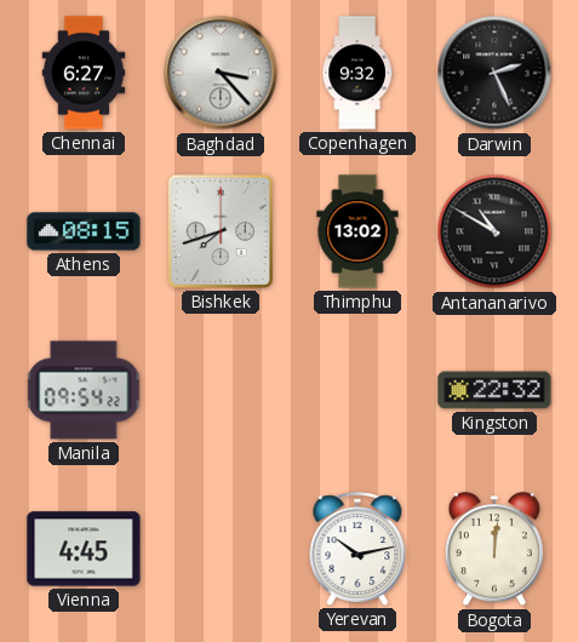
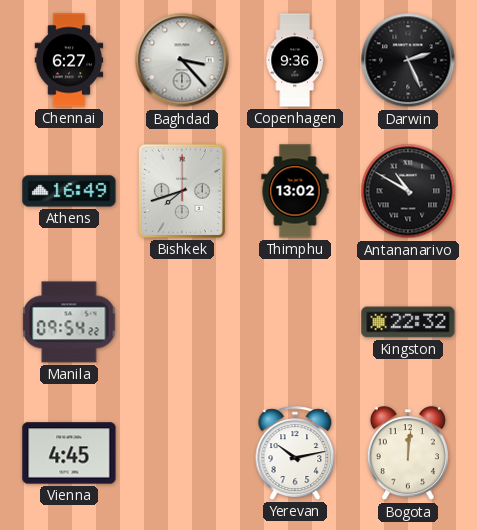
Copenhagen: 9:32 -> 9:36
Athens: 08:15 -> 16:49
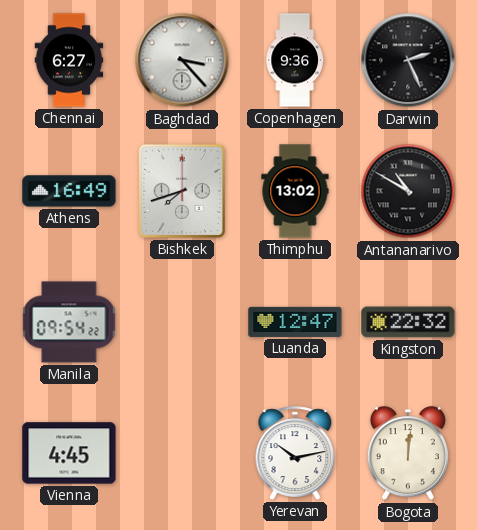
Luanda: none -> 12:47
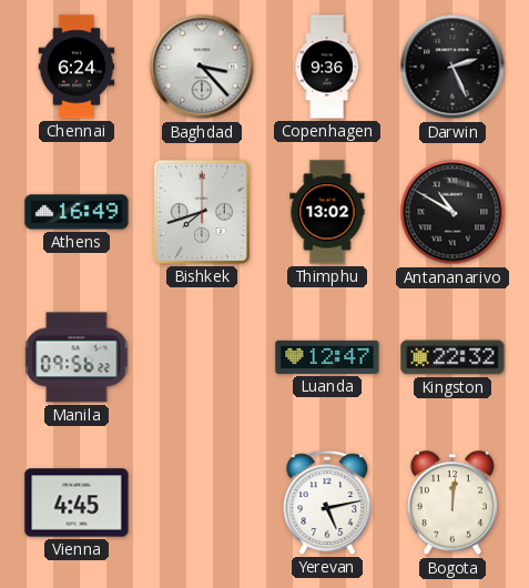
Chennai: 6:27 -> 6:24
Manila: 09:54 -> 09:56
Yerevan: 10:13 -> 5:13
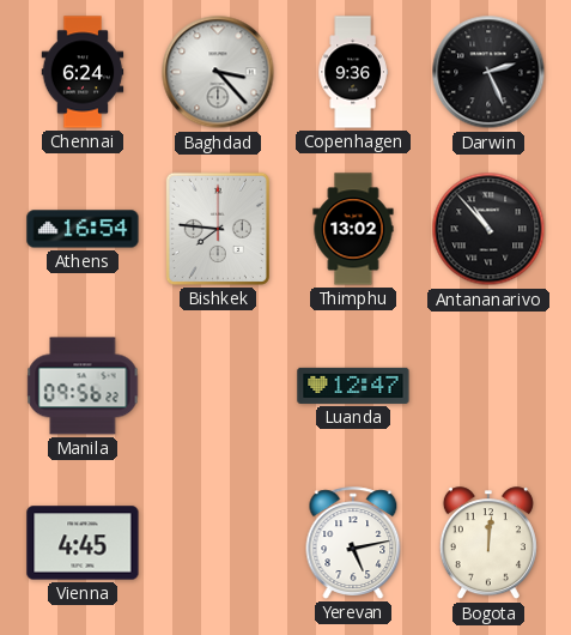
Athens: 16:49 -> 16:54
Bishkek: 7:42 -> 7:46
Antananarivo: 10:50 -> 10:53
Kingston: 22:32 -> none
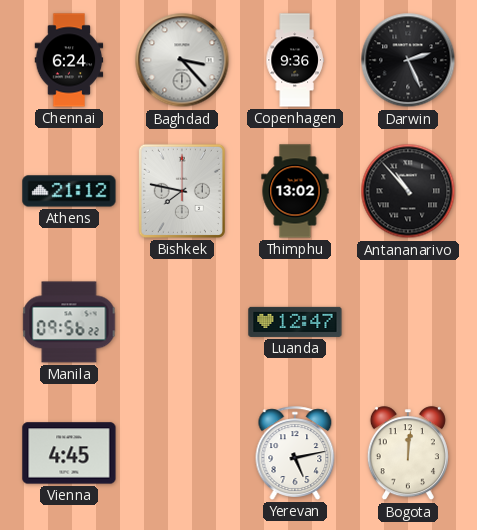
Athens: 16:54 -> 21:12
Bishkek: 7:46 -> 7:47
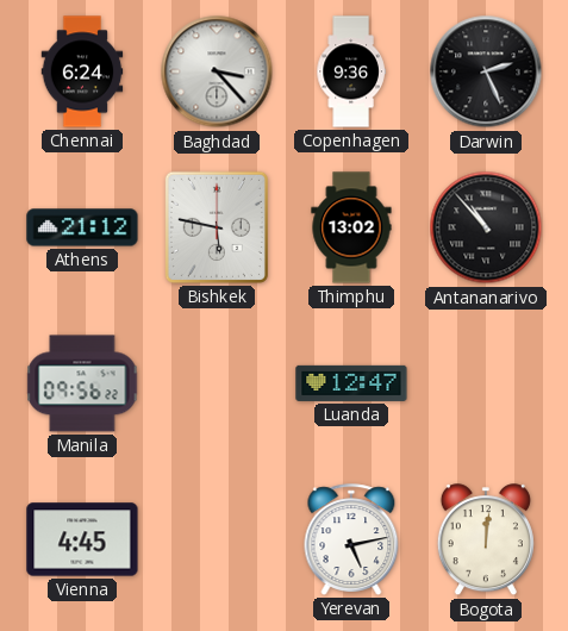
Bishkek: 7:47 -> 5:47
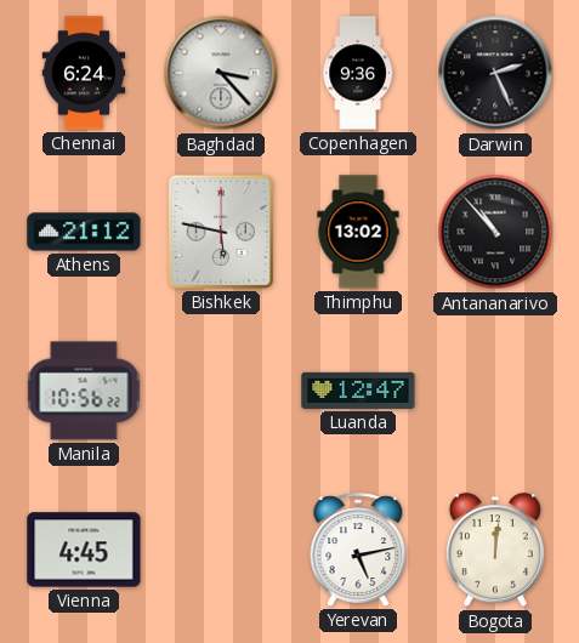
Manila: 09:56 -> 10:56
